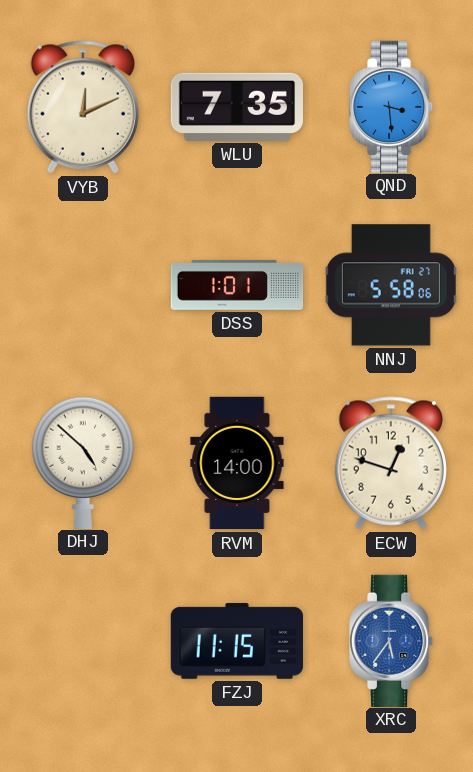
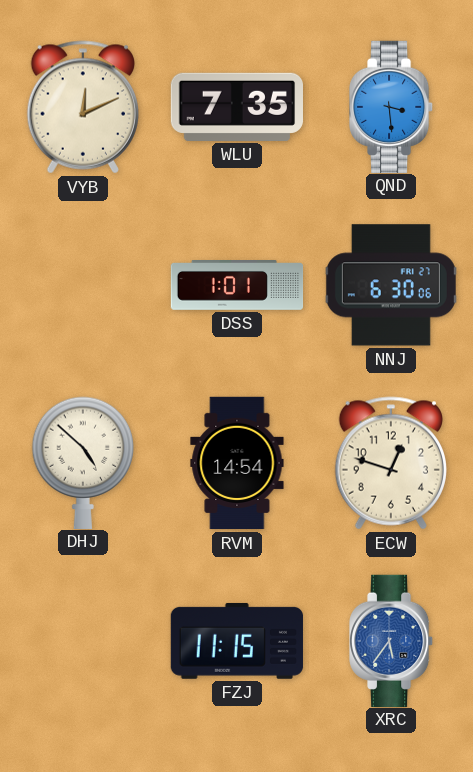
NNJ: 5:58 -> 6:30
RVM: 14:00 -> 14:54
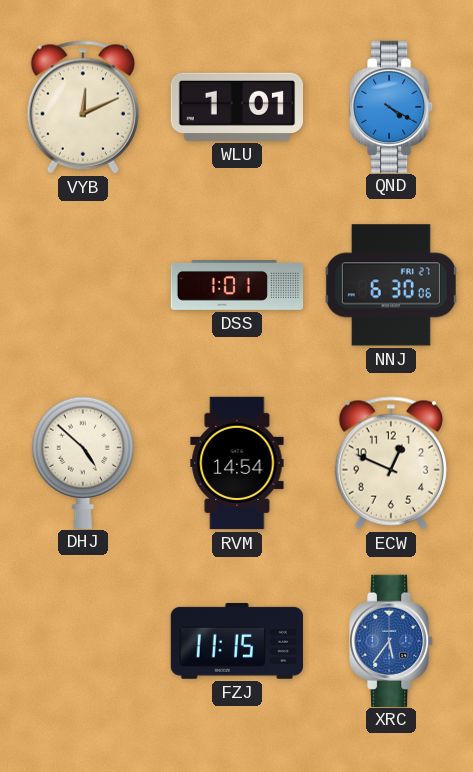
WLU: 7:35 -> 1:01
QND: 3:29 -> 4:20
ECW: 12:48 -> 12:49
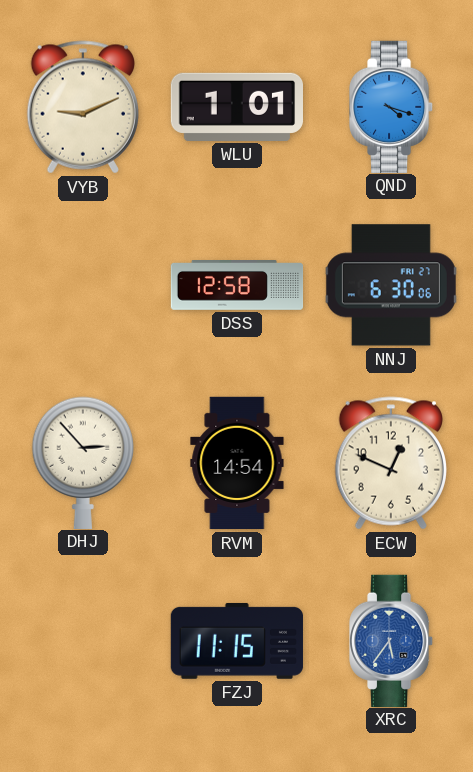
VYB: 12:11 -> 9:11
QND: 4:20 -> 4:18
DSS: 1:01 -> 12:58
DHJ: 4:52 -> 2:53
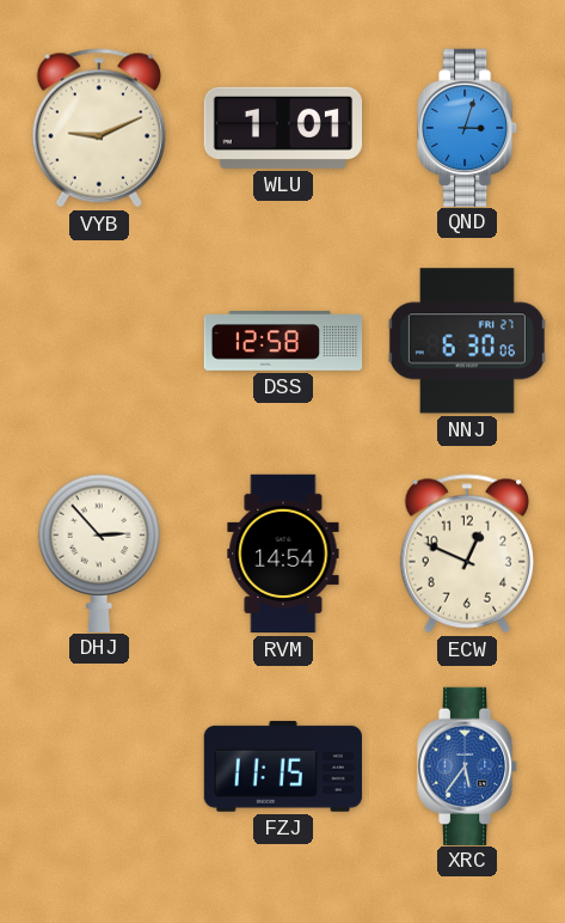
QND: 4:18 -> 3:03
